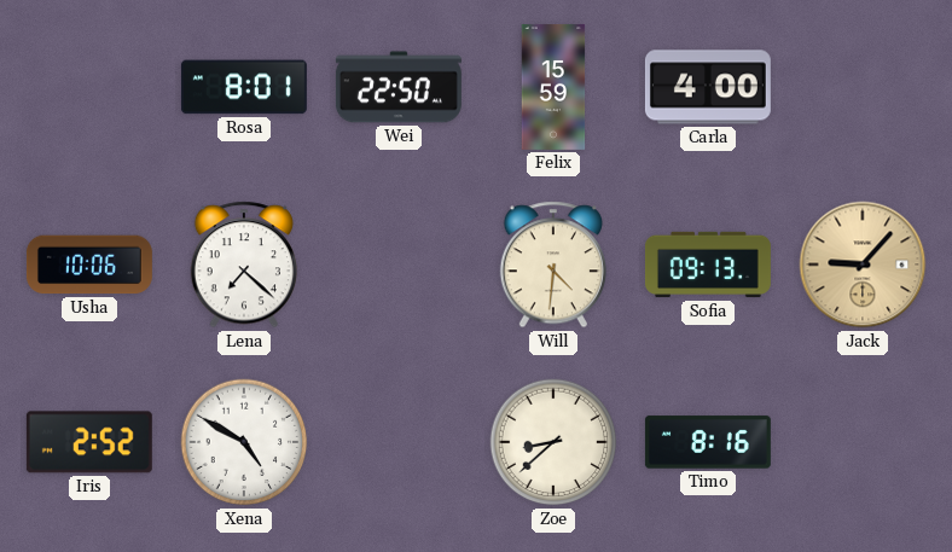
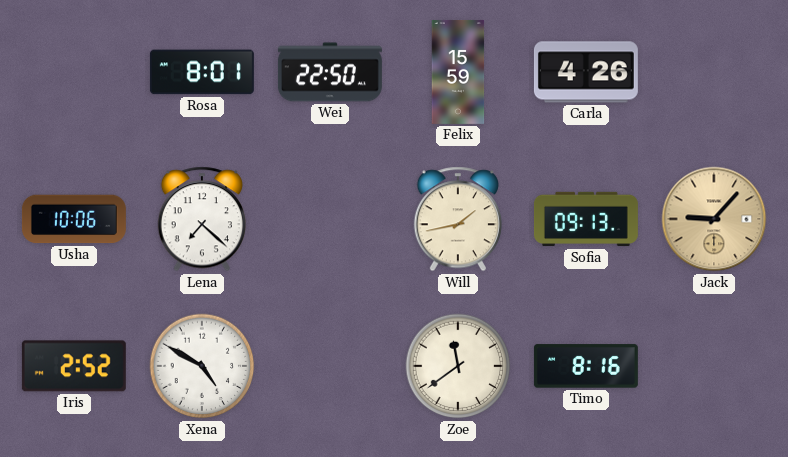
Carla: 4:00 -> 4:26
Will: 4:31 -> 1:43
Zoe: 8:38 -> 11:39
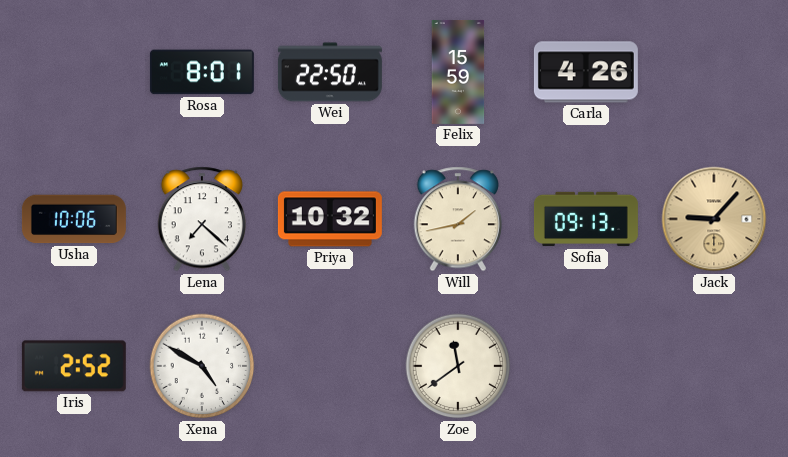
Priya: none -> 10:32
Timo: 8:16 -> none
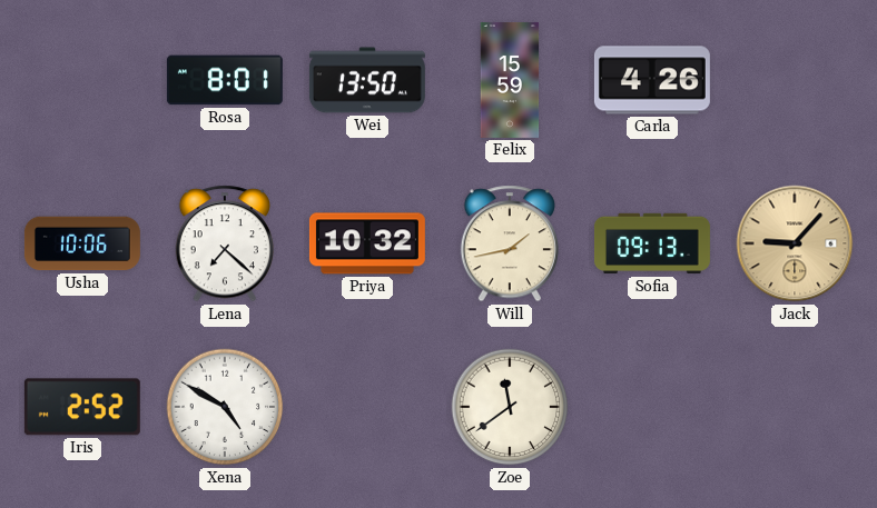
Wei: 22:50 -> 13:50
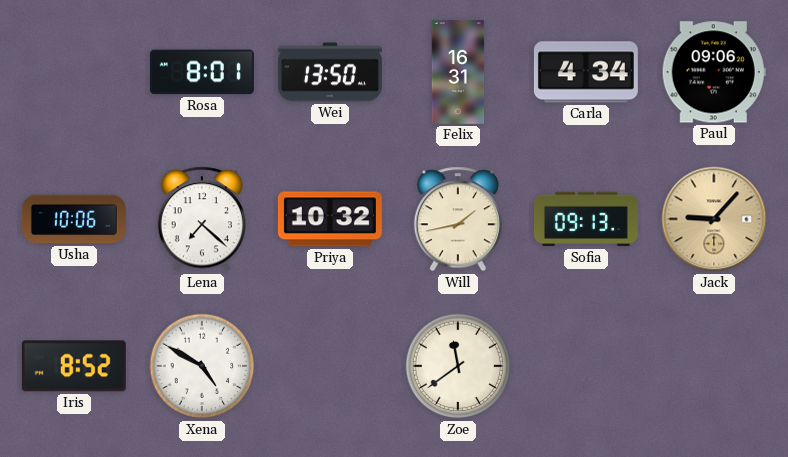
Felix: 15:59 -> 16:31
Carla: 4:26 -> 4:34
Paul: none -> 09:06
Iris: 2:52 -> 8:52
